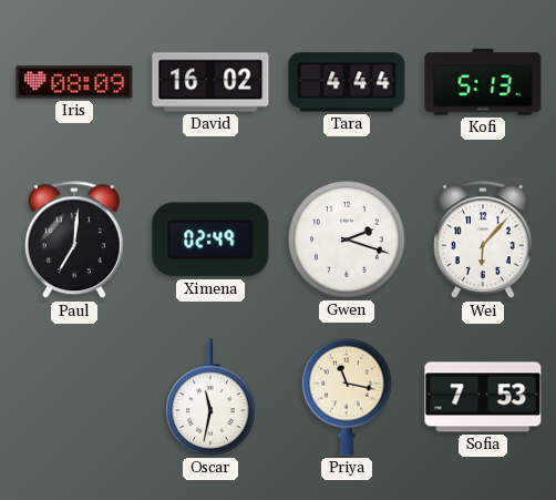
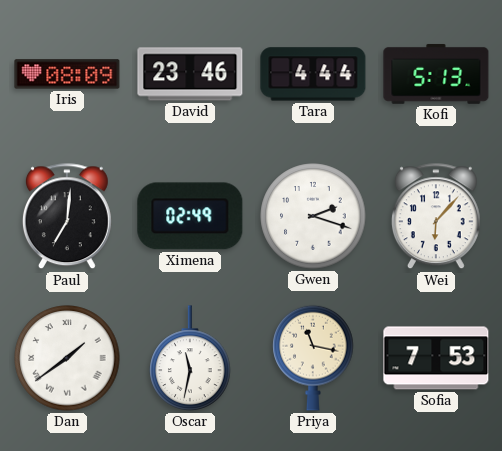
David: 16:02 -> 23:46
Dan: none -> 1:39
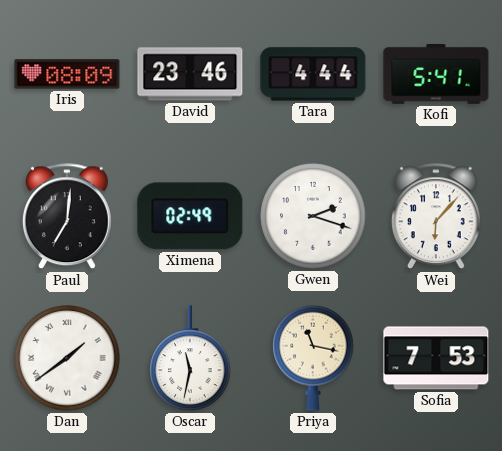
Kofi: 5:13 -> 5:41
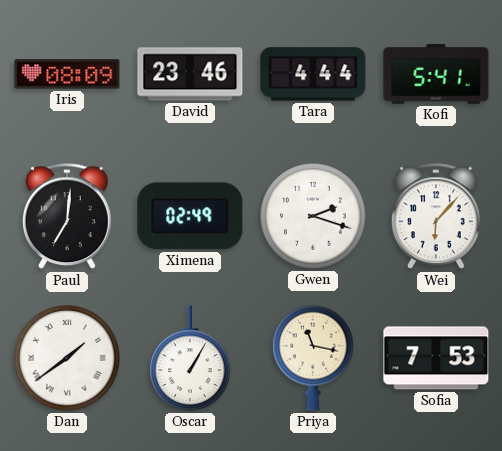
Oscar: 11:32 -> 1:05
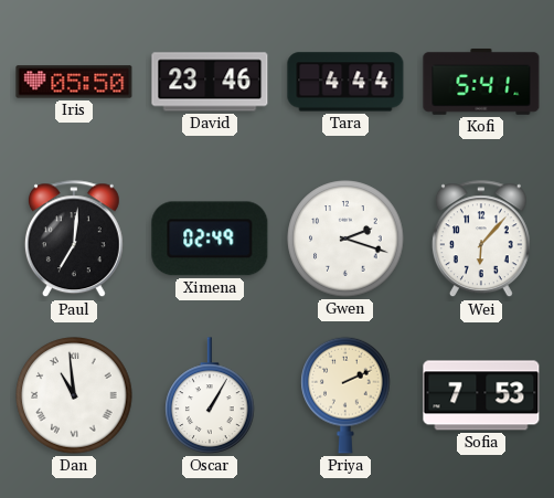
Iris: 08:09 -> 05:50
Dan: 1:39 -> 10:59
Priya: 11:17 -> 2:11
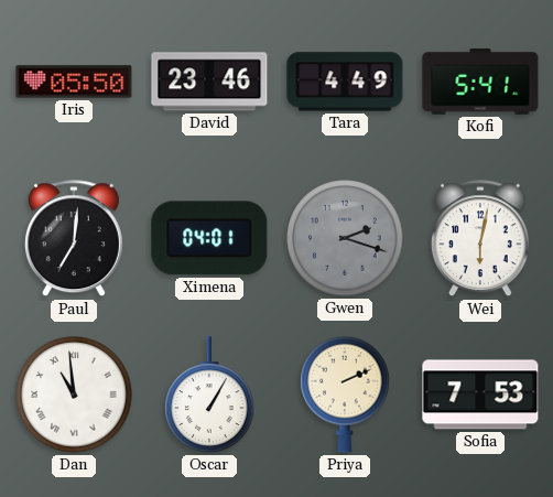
Tara: 4:44 -> 4:49
Ximena: 02:49 -> 04:01
Gwen dial: white -> grey
Wei: 6:07 -> 6:02
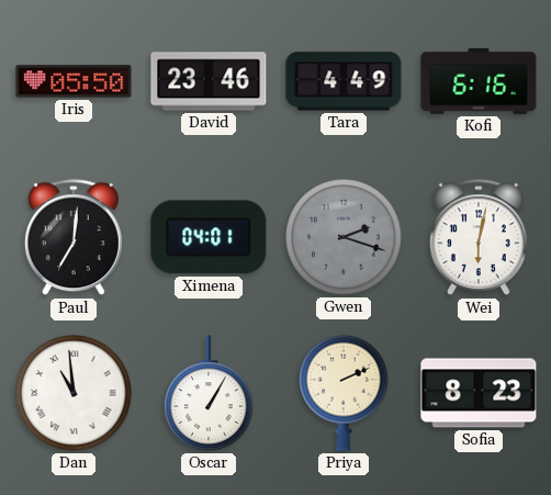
Kofi: 5:41 -> 6:16
Sofia: 7:53 -> 8:23
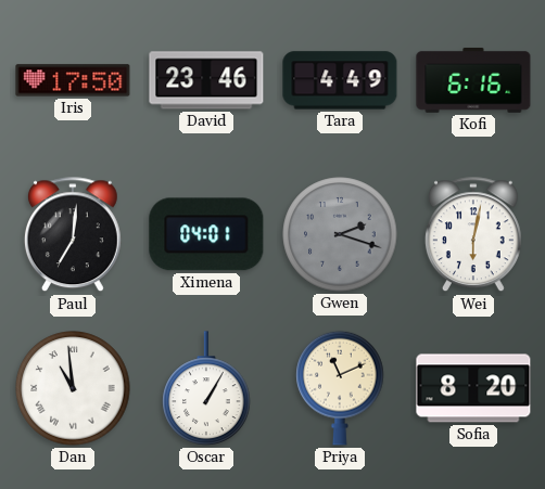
Iris: 05:50 -> 17:50
Priya: 2:11 -> 11:11
Sofia: 8:23 -> 8:20
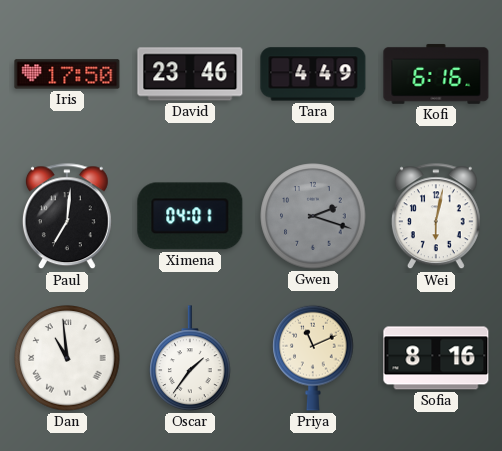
Oscar: 1:05 -> 1:36
Sofia: 8:20 -> 8:16
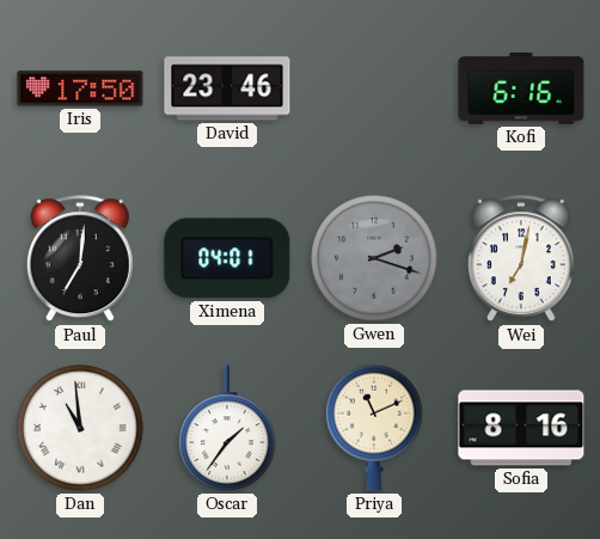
Tara: 4:49 -> none
Wei: 6:02 -> 7:02
